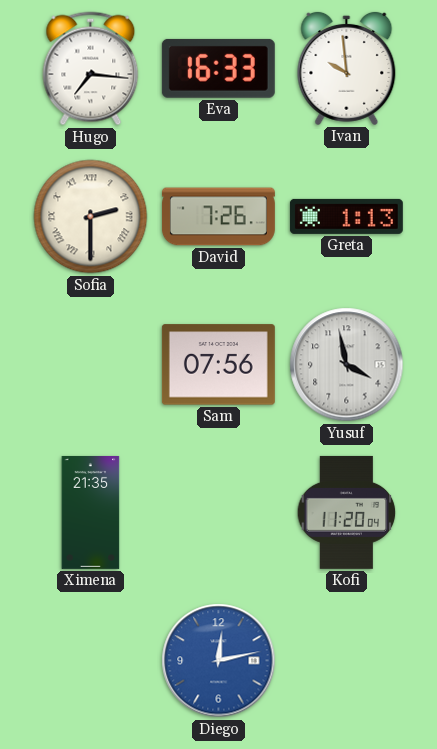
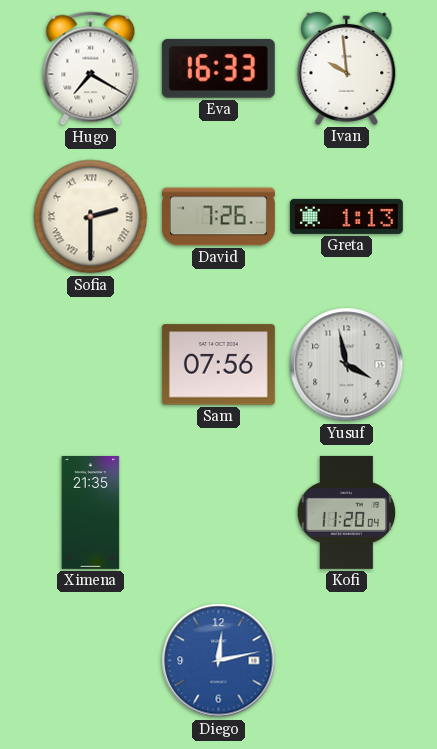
Hugo: 7:16 -> 7:20
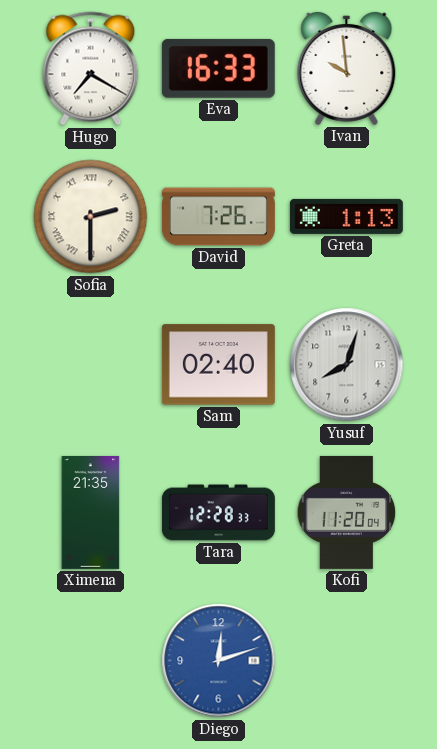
Sam: 07:56 -> 02:40
Yusuf: 3:58 -> 8:03
Tara: none -> 12:28
Diego: 12:13 -> 12:12
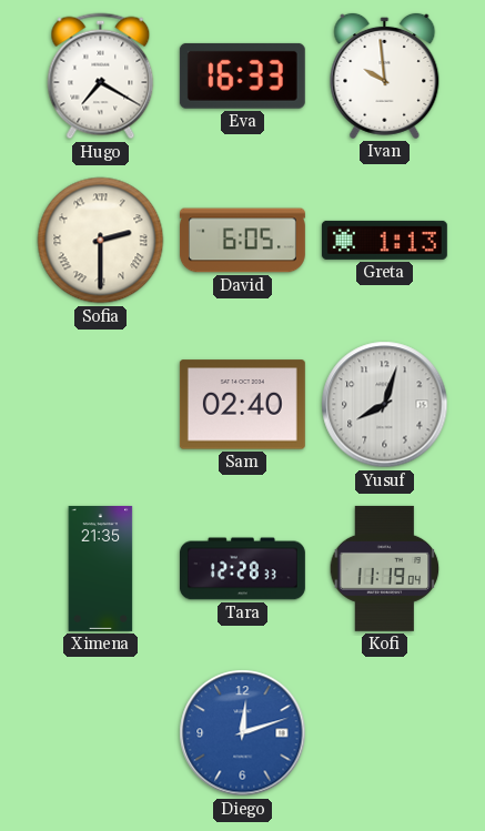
David: 7:26 -> 6:05
Kofi: 11:20 -> 11:19
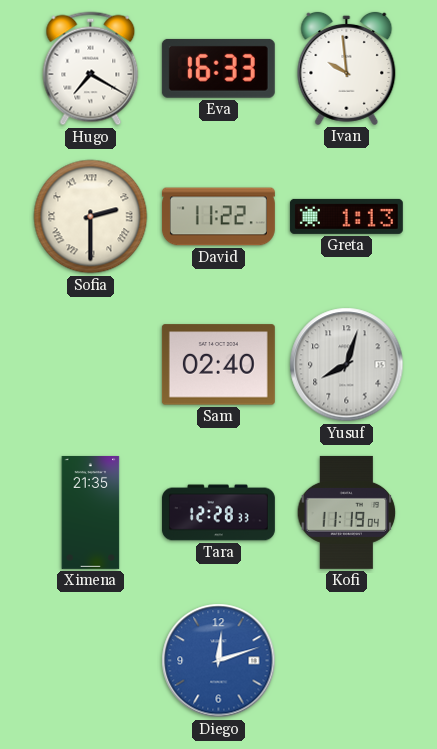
David: 6:05 -> 11:22
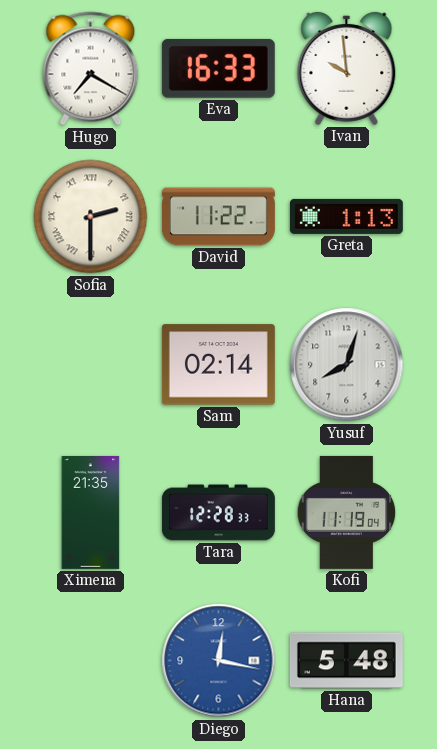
Sam: 02:40 -> 02:14
Diego: 12:12 -> 12:17
Hana: none -> 5:48
